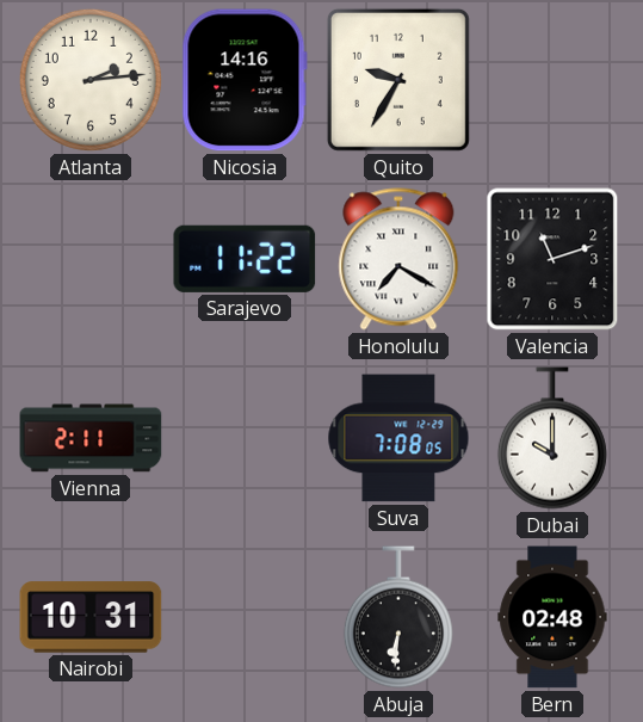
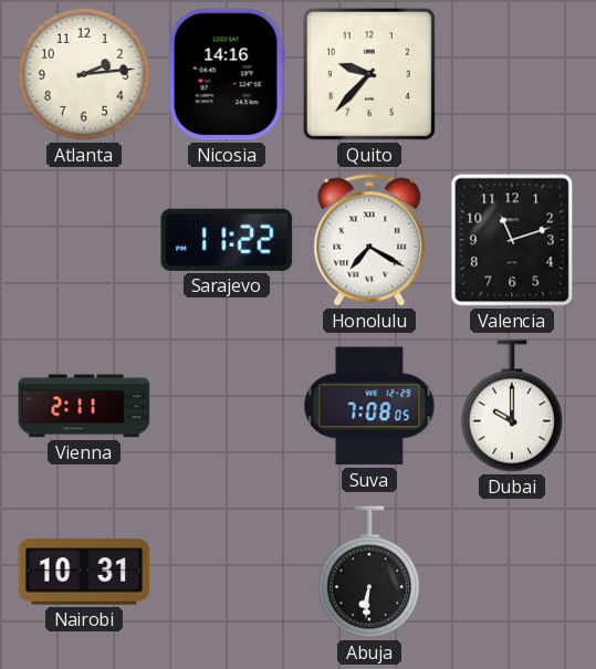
Quito: 9:35 -> 9:37
Bern: 02:48 -> none
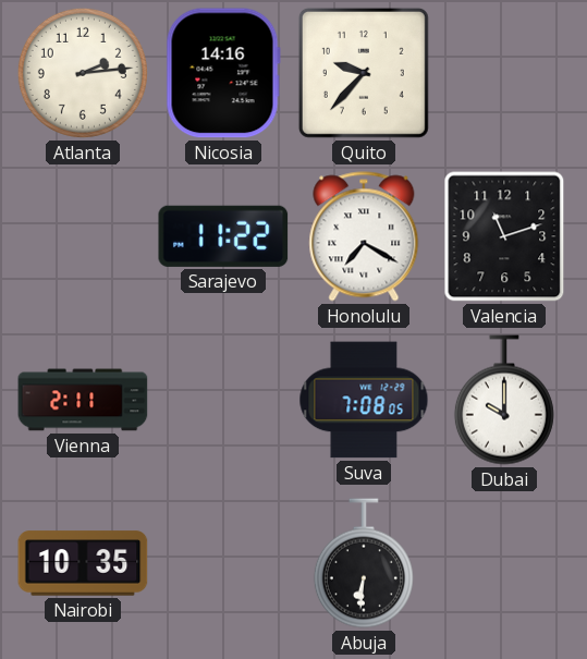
Nairobi: 10:31 -> 10:35
